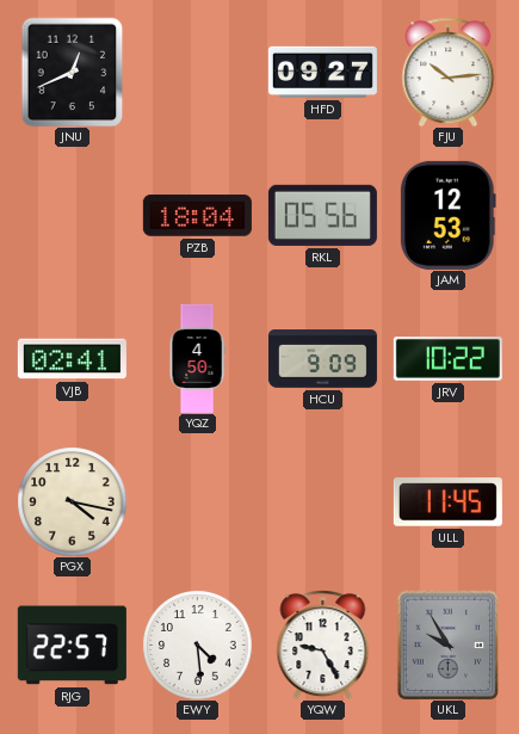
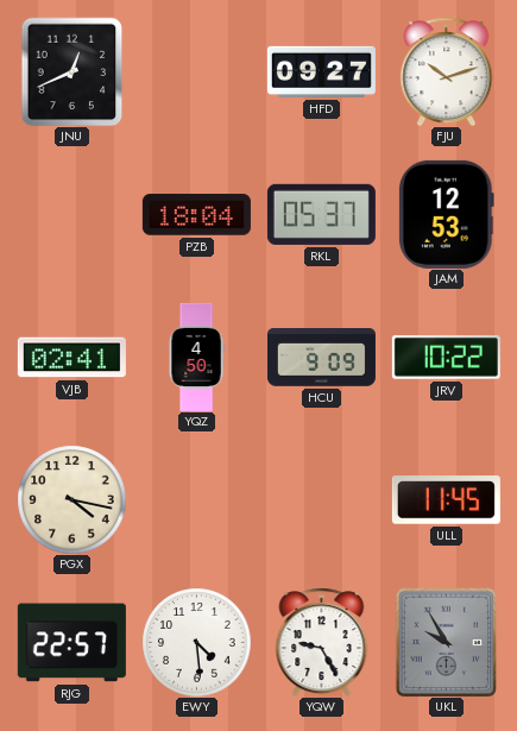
FJU: 10:14 -> 10:12
RKL: 05:56 -> 05:37
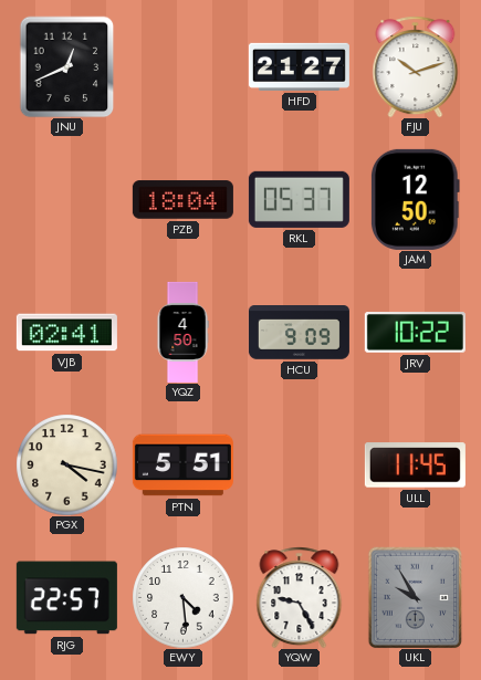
HFD: 09:27 -> 21:27
JAM: 12:53 -> 12:50
PTN: none -> 5:51
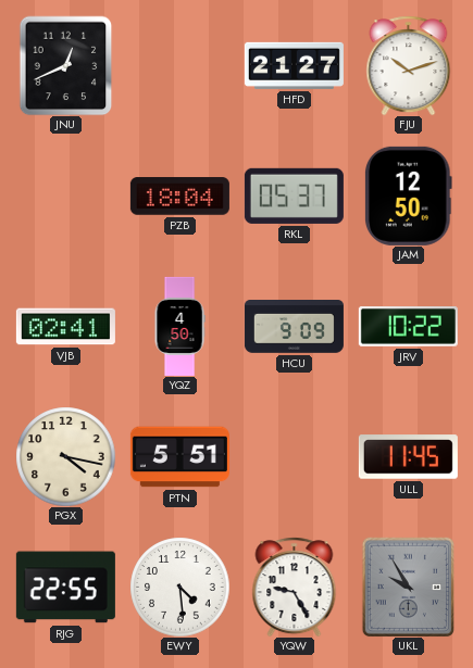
RJG: 22:57 -> 22:55
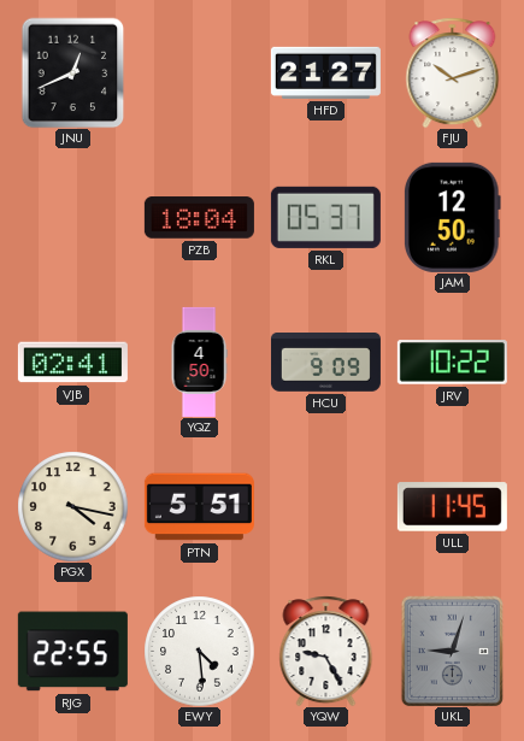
UKL: 9:55 -> 9:03
